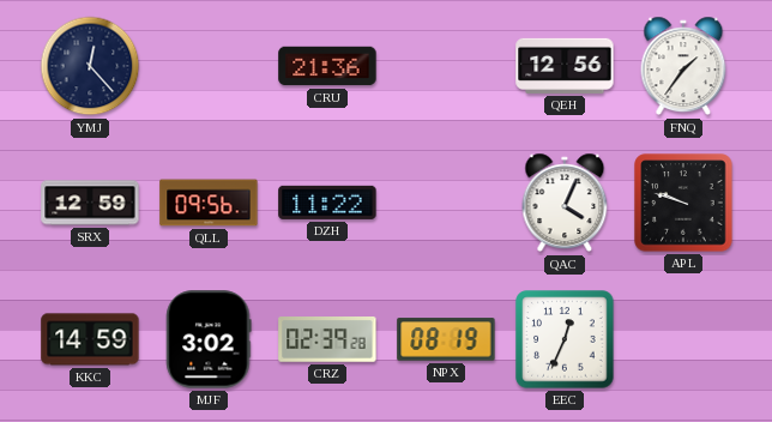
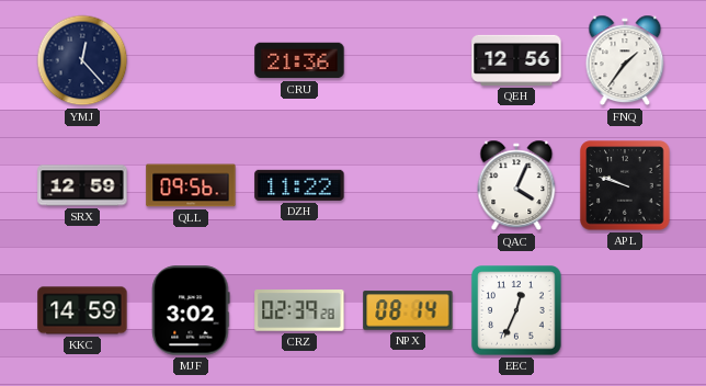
NPX: 08:19 -> 08:14
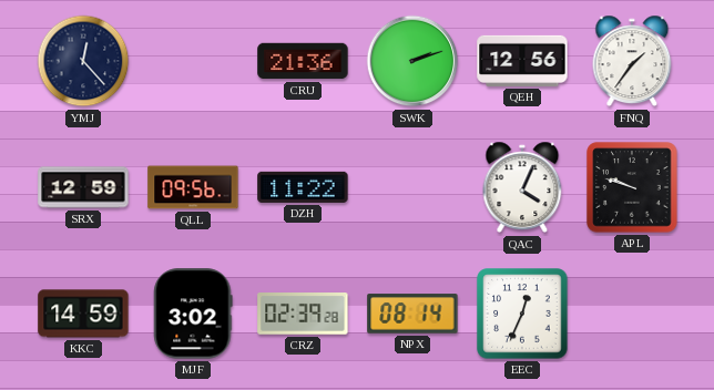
SWK: none -> 2:12
